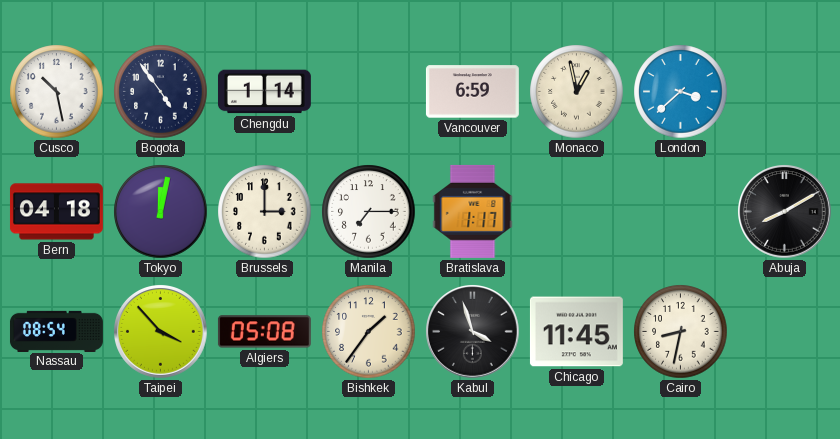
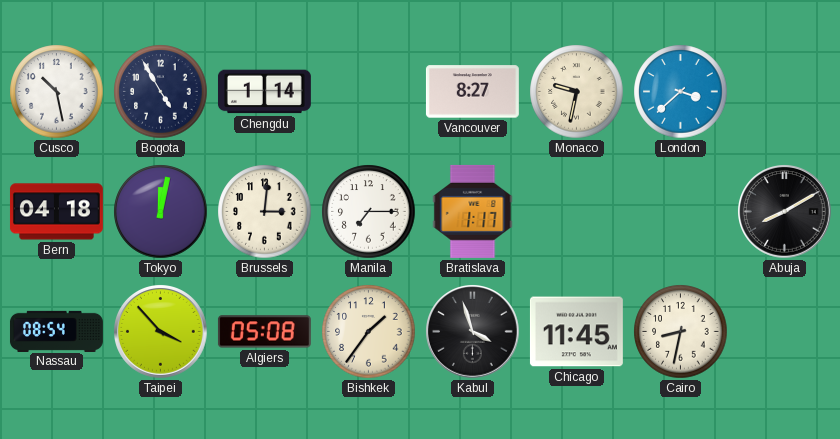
Bogota: 4:54 -> 4:55
Vancouver: 6:59 -> 8:27
Monaco: 12:58 -> 9:32
Brussels: 3:00 -> 3:01
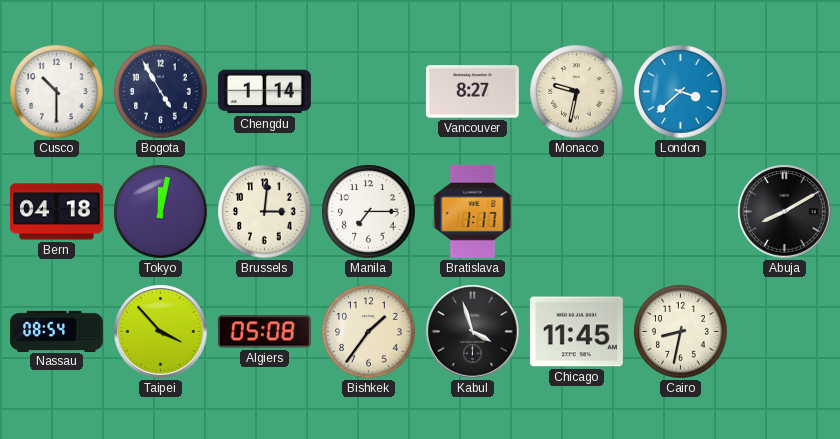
Cusco: 10:28 -> 10:30
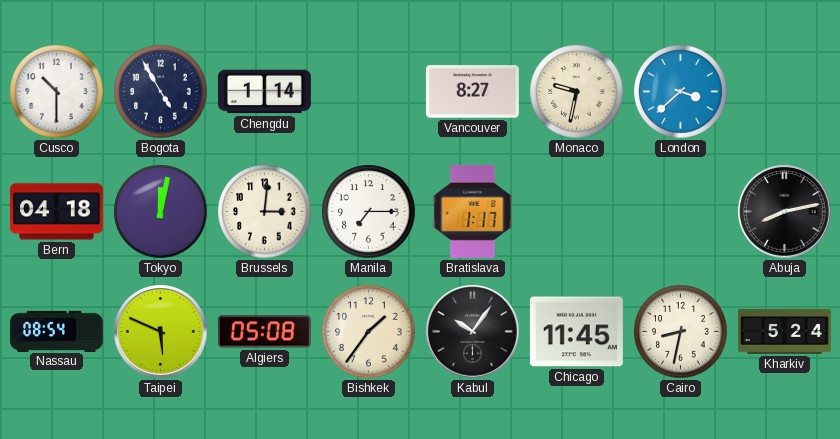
Abuja: 8:10 -> 8:13
Taipei: 3:53 -> 5:49
Kabul: 3:57 -> 10:06
Kharkiv: none -> 5:24
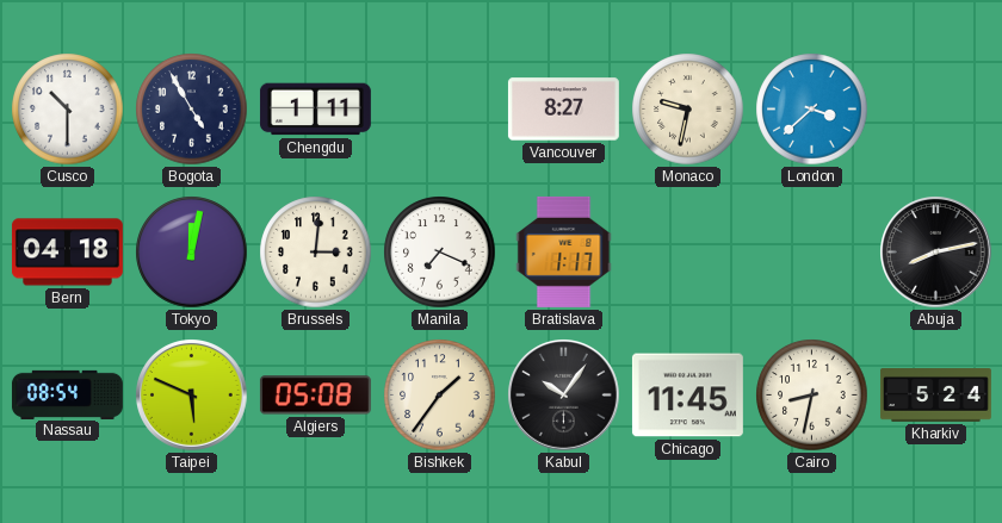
Chengdu: 1:14 -> 1:11
Manila: 7:15 -> 7:19
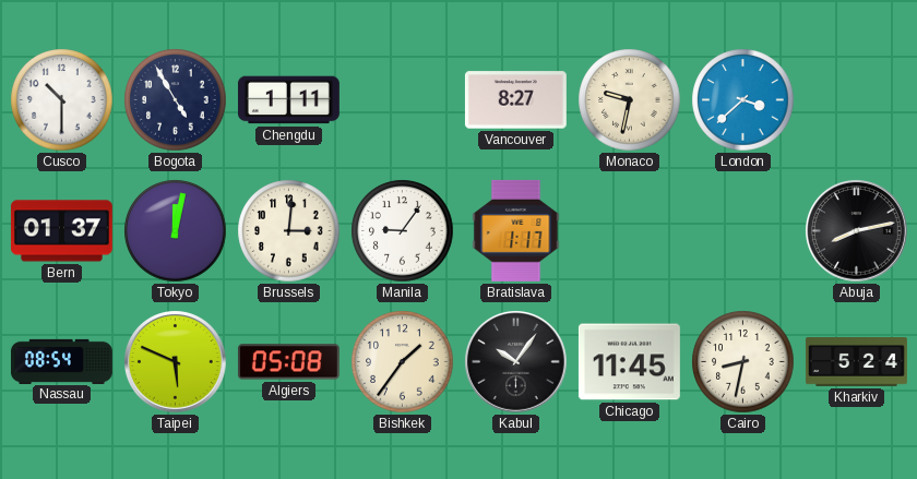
Bern: 04:18 -> 01:37
Manila: 7:19 -> 9:06
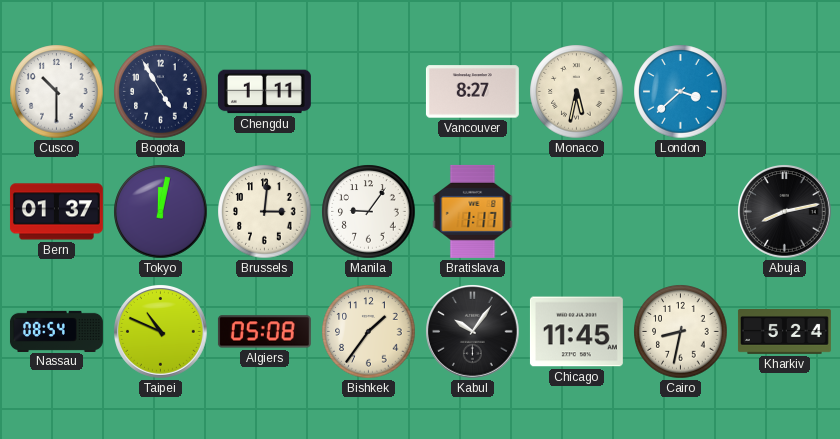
Monaco: 9:32 -> 5:32
Taipei: 5:49 -> 10:49
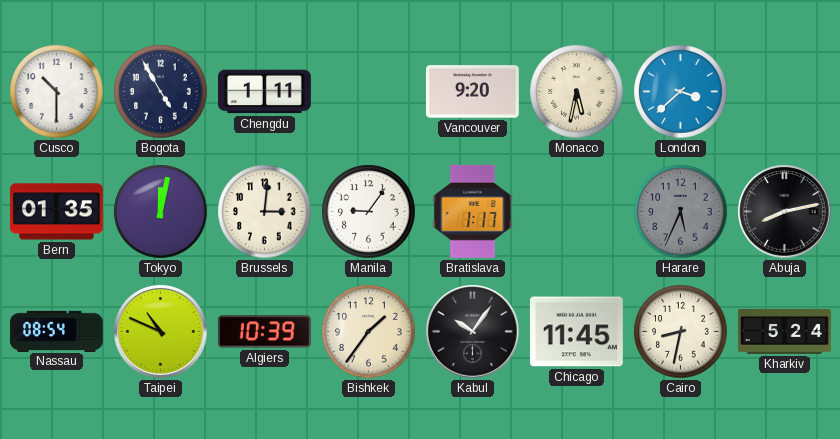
Vancouver: 8:27 -> 9:20
Bern: 01:37 -> 01:35
Harare: none -> 5:34
Algiers: 05:08 -> 10:39
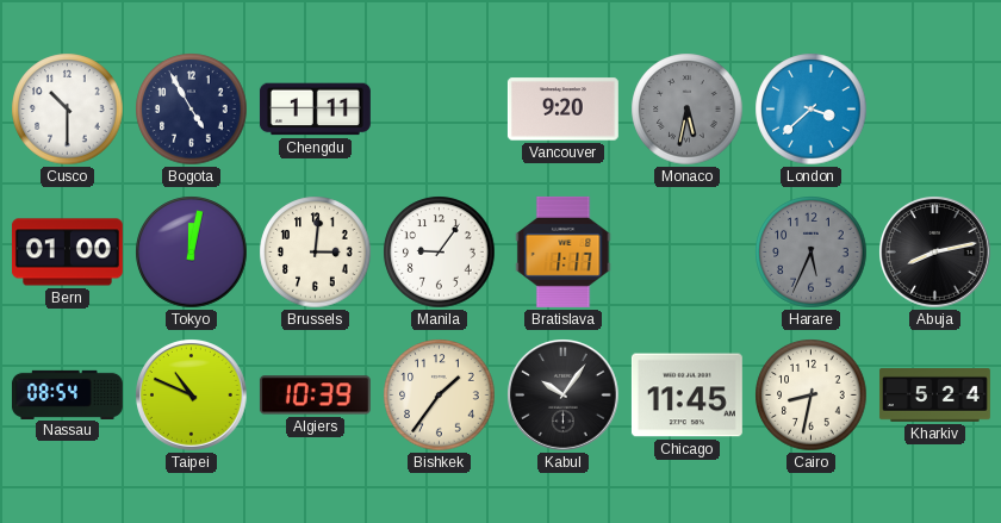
Monaco dial: cream -> grey
Bern: 01:35 -> 01:00
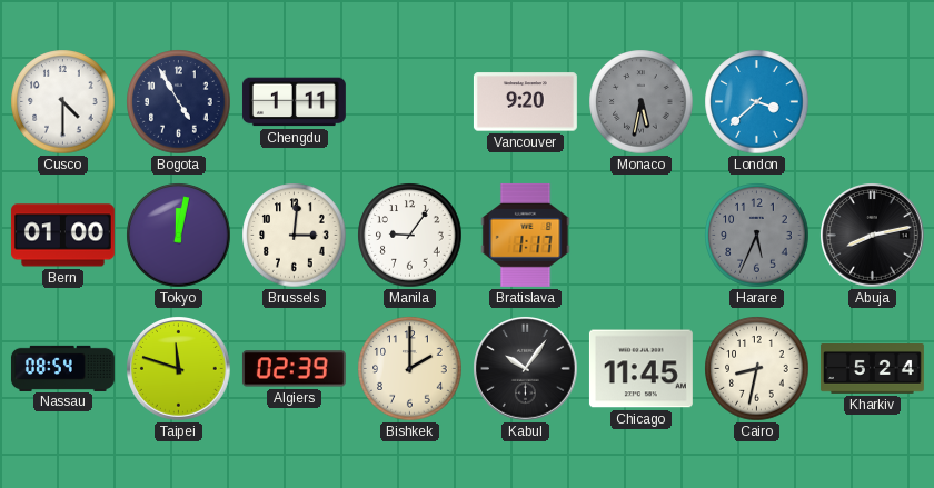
Cusco: 10:30 -> 4:30
Taipei: 10:49 -> 11:48
Algiers: 10:39 -> 02:39
Bishkek: 1:36 -> 2:00
